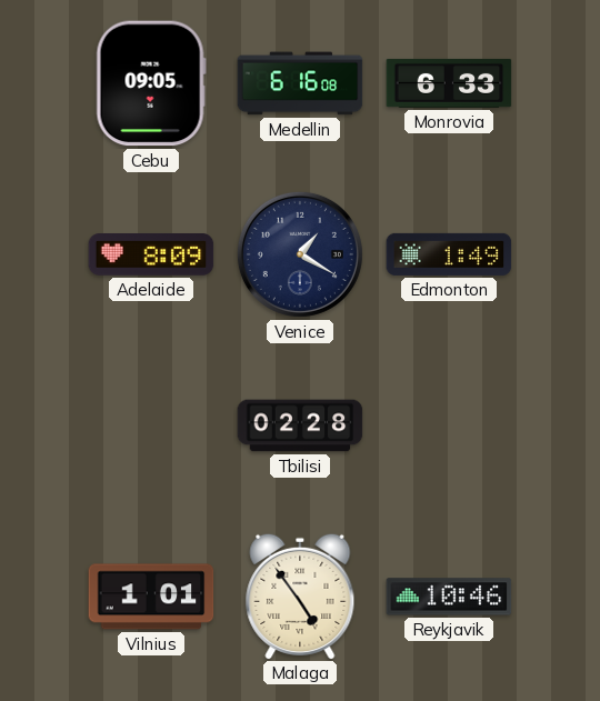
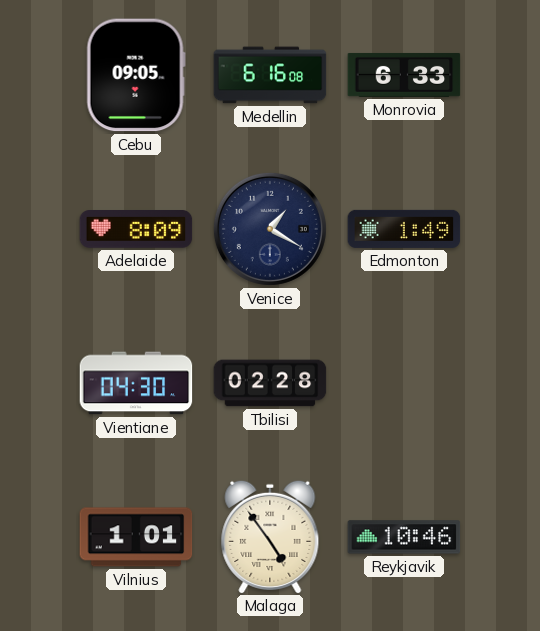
Vientiane: none -> 04:30
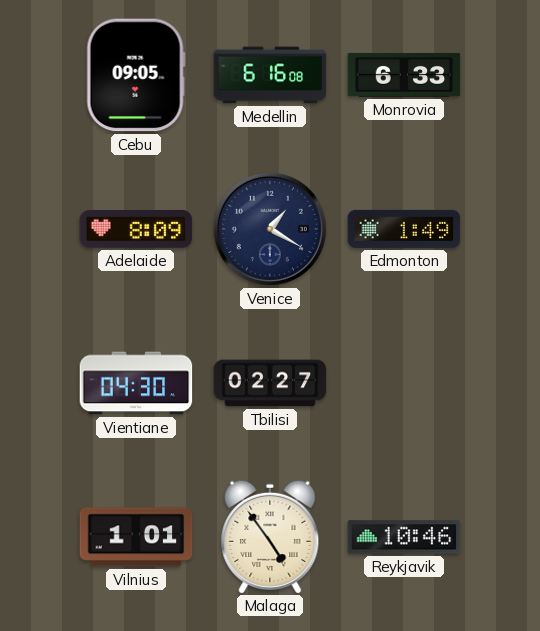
Tbilisi: 02:28 -> 02:27
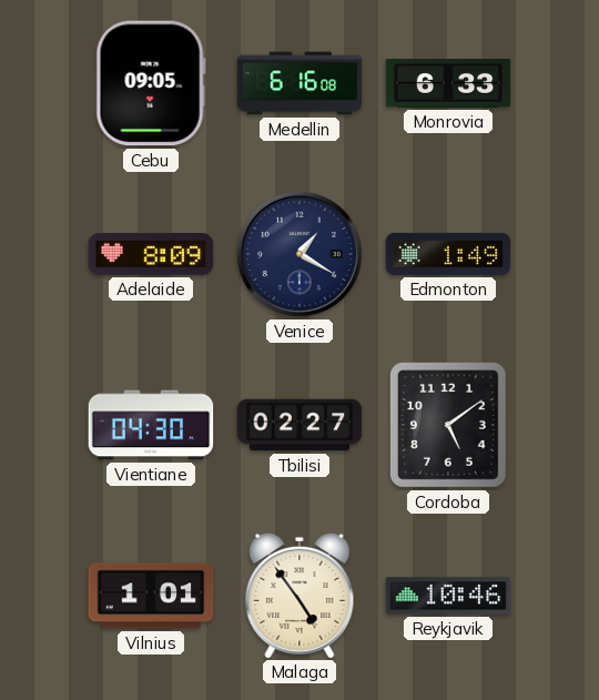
Cordoba: none -> 5:09
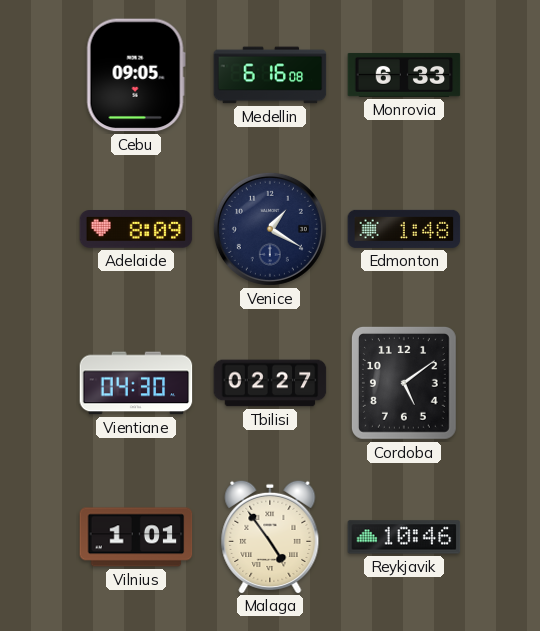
Edmonton: 1:49 -> 1:48
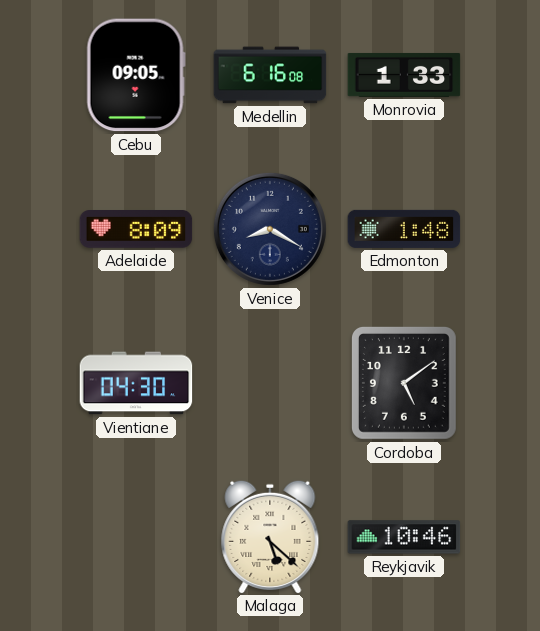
Monrovia: 6:33 -> 1:33
Venice: 1:20 -> 8:20
Tbilisi: 02:27 -> none
Vilnius: 1:01 -> none
Malaga: 4:54 -> 5:22
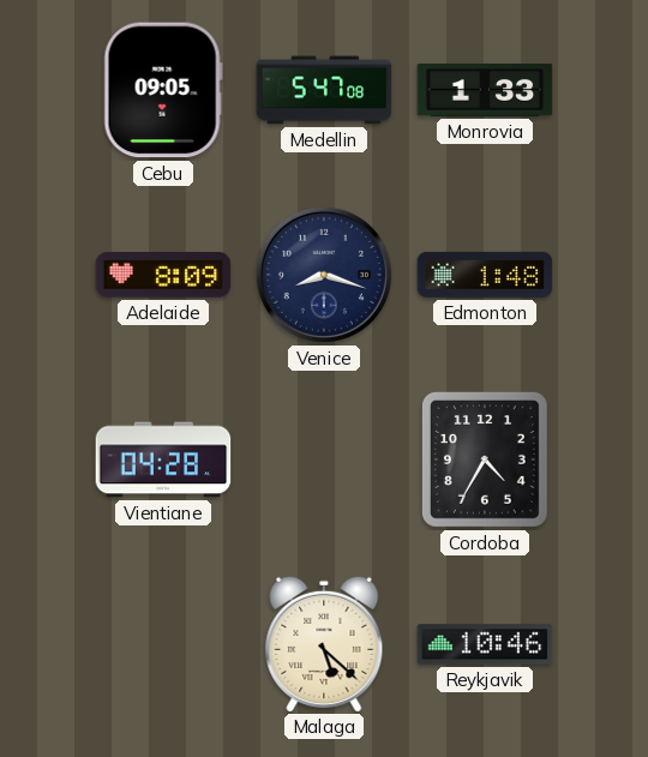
Medellin: 6:16 -> 5:47
Venice: 8:20 -> 8:18
Vientiane: 04:30 -> 04:28
Cordoba: 5:09 -> 4:35
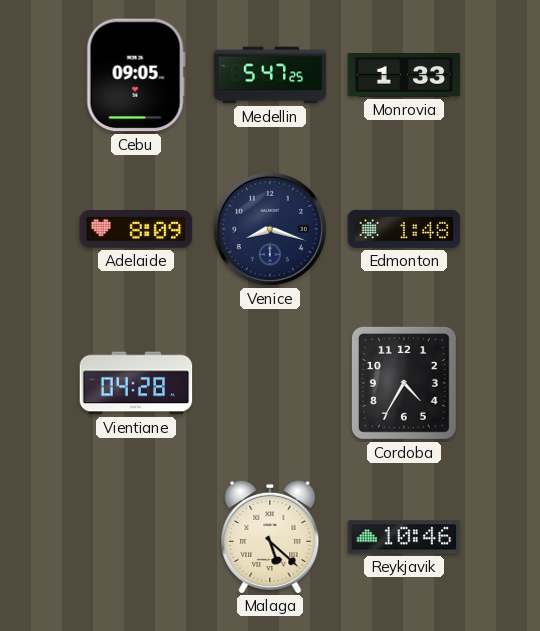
Medellin: 5:47:08 -> 5:47:25
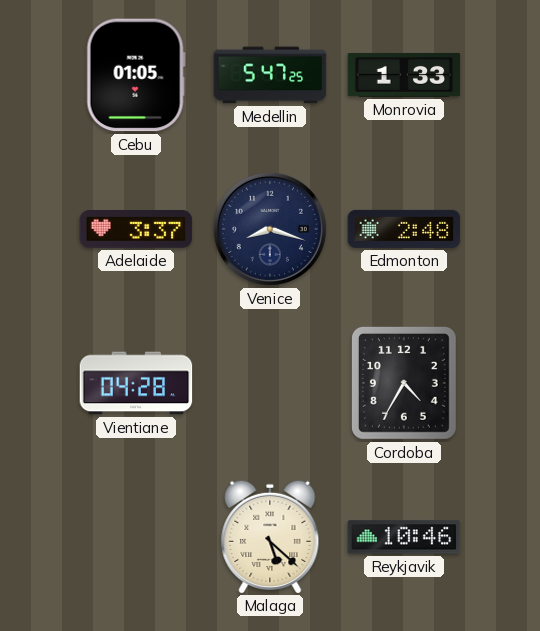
Cebu: 09:05 -> 01:05
Adelaide: 8:09 -> 3:37
Edmonton: 1:48 -> 2:48
